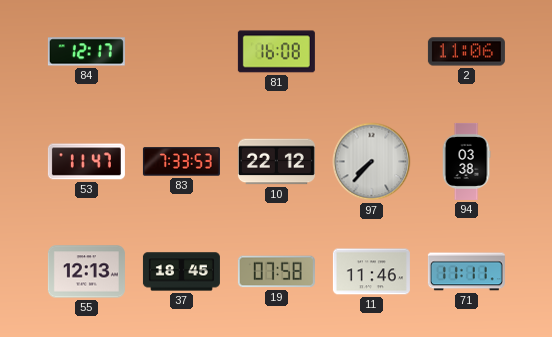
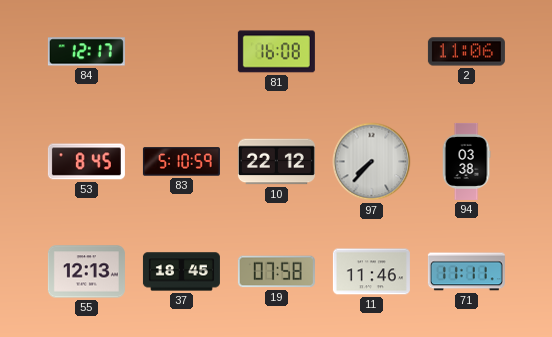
53: 11:47 -> 8:45
83: 7:33 -> 5:10
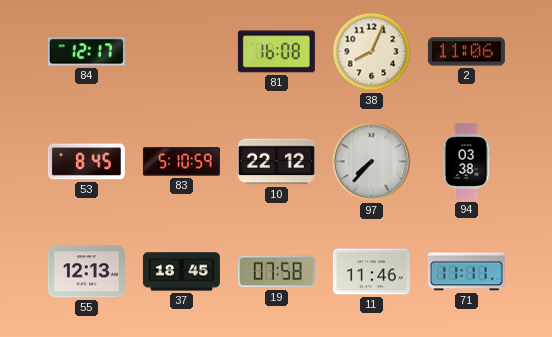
38: none -> 8:04
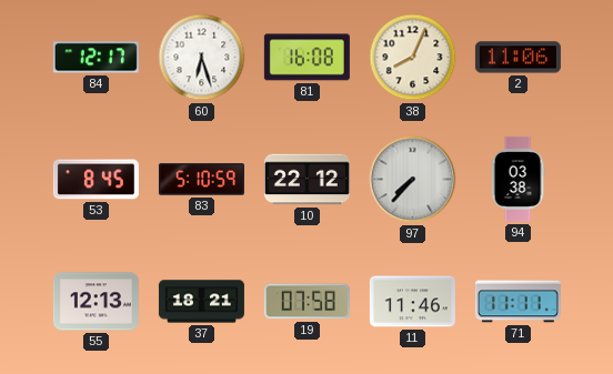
60: none -> 6:27
37: 18:45 -> 18:21
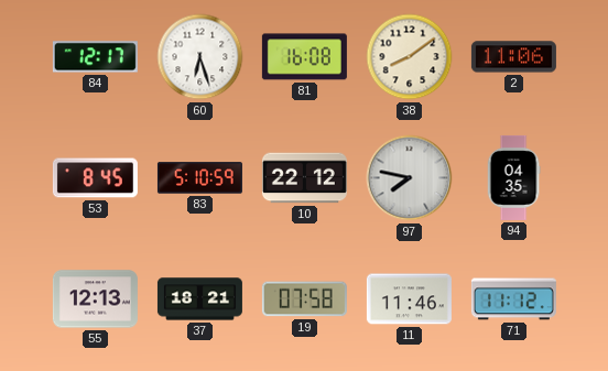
38: 8:04 -> 8:09
97: 7:37 -> 7:47
94: 03:38 -> 04:35
71: 11:11 -> 11:12
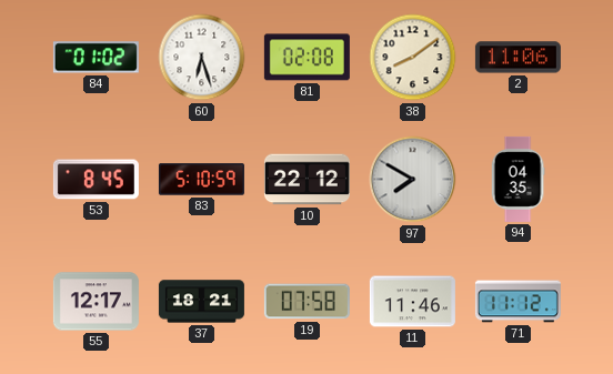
84: 12:17 -> 01:02
81: 16:08 -> 02:08
97: 7:47 -> 7:50
55: 12:13 -> 12:17
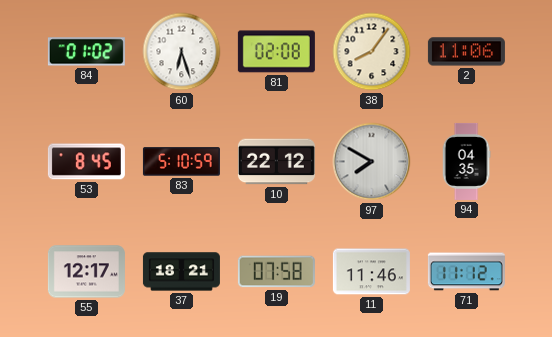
38: 8:09 -> 8:06
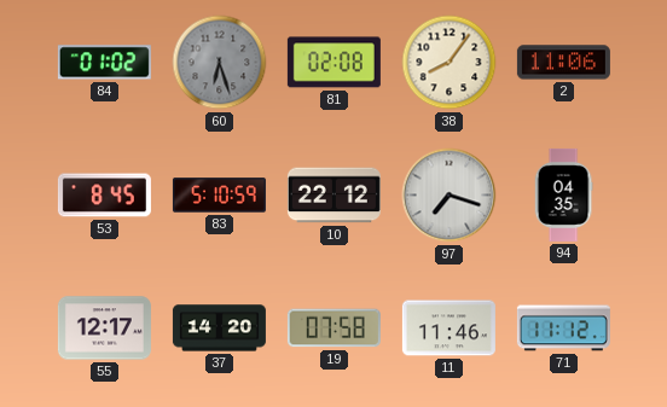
60 dial: white -> grey
97: 7:50 -> 7:18
37: 18:21 -> 14:20
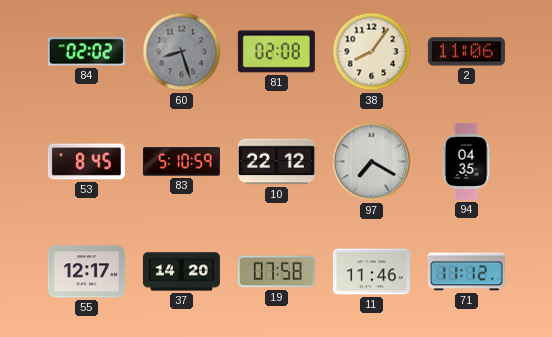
84: 01:02 -> 02:02
60: 6:27 -> 8:27
97: 7:18 -> 7:20
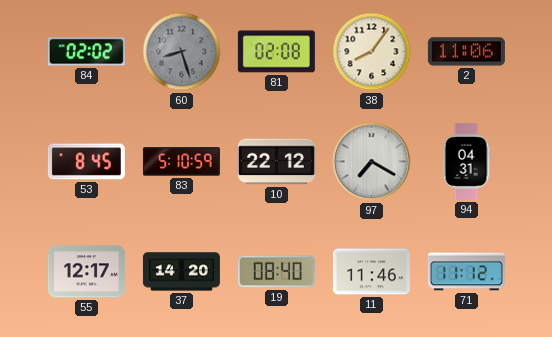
94: 04:35 -> 04:31
19: 07:58 -> 08:40
